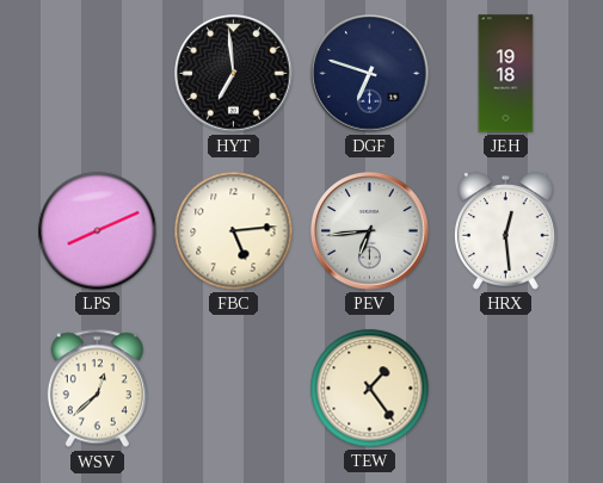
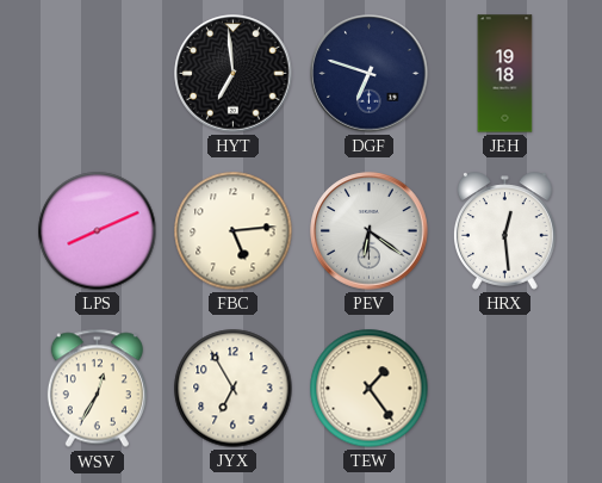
PEV: 6:44 -> 6:21
WSV: 12:38 -> 12:35
JYX: none -> 6:55
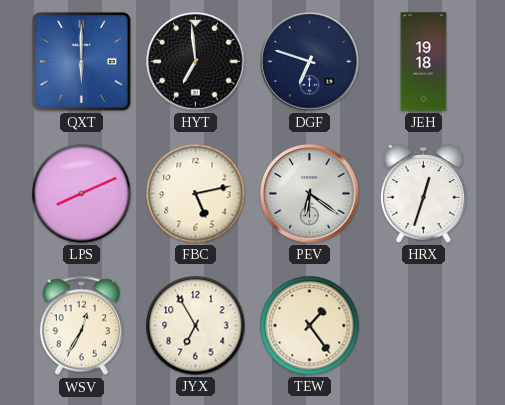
QXT: none -> 6:00
FBC: 5:14 -> 5:13
HRX: 12:29 -> 12:33
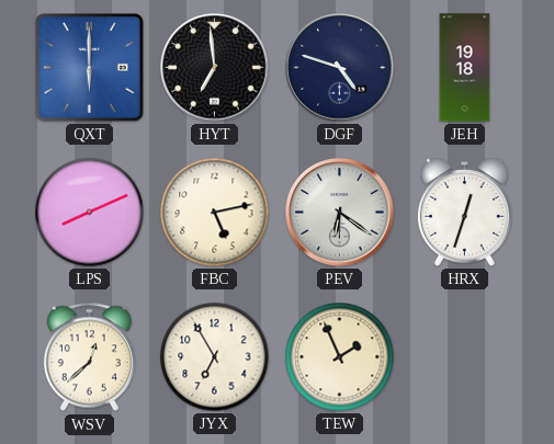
DGF: 6:48 -> 4:48
WSV: 12:35 -> 12:38
TEW: 1:24 -> 1:56
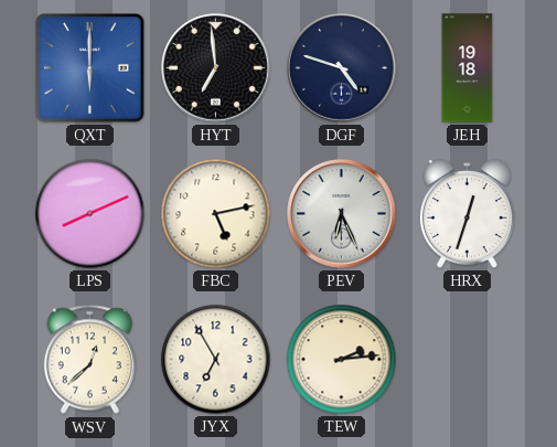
PEV: 6:21 -> 6:26
TEW: 1:56 -> 2:14
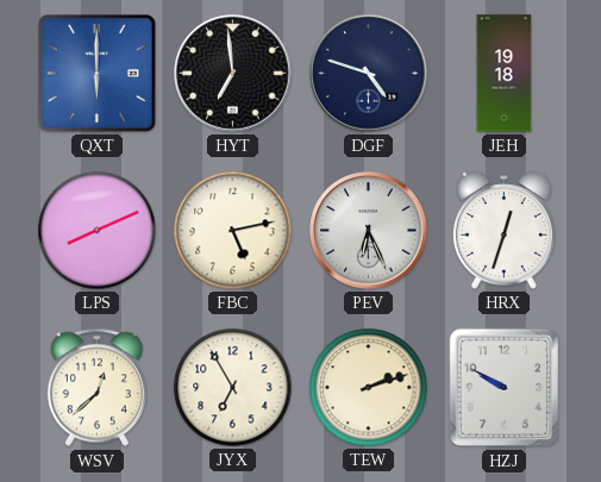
TEW: 2:14 -> 2:12
HZJ: none -> 9:50
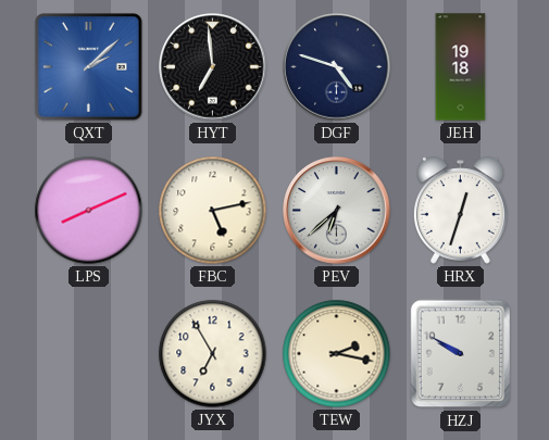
QXT: 6:00 -> 2:08
PEV: 6:26 -> 6:38
WSV: 12:38 -> none
TEW: 2:12 -> 2:17
